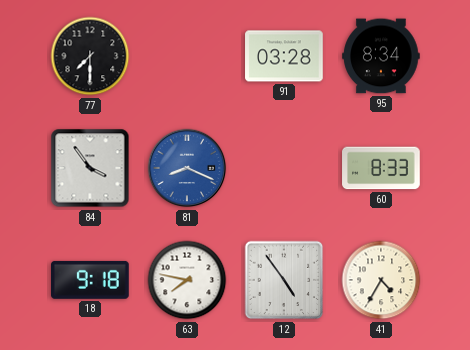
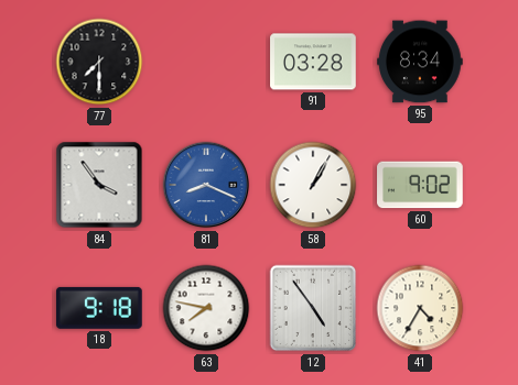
58: none -> 1:05
60: 8:33 -> 9:02
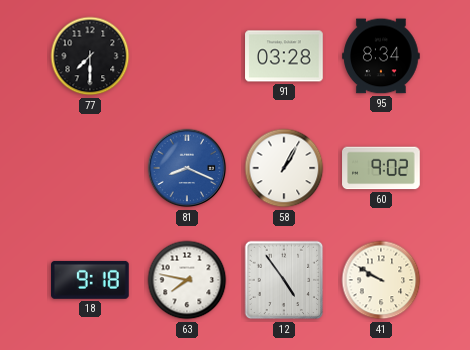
84: 3:54 -> none
41: 4:35 -> 9:50
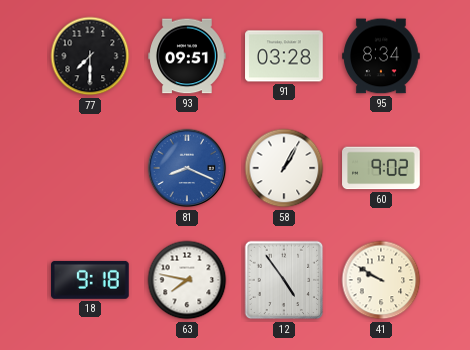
93: none -> 09:51
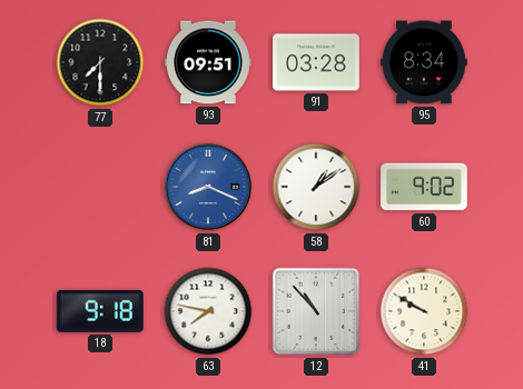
58: 1:05 -> 1:09
12: 4:54 -> 10:53
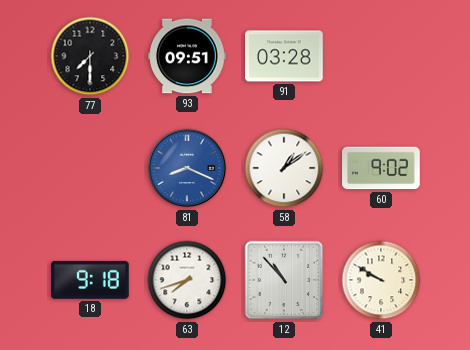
95: 8:34 -> none
63: 7:47 -> 7:42
